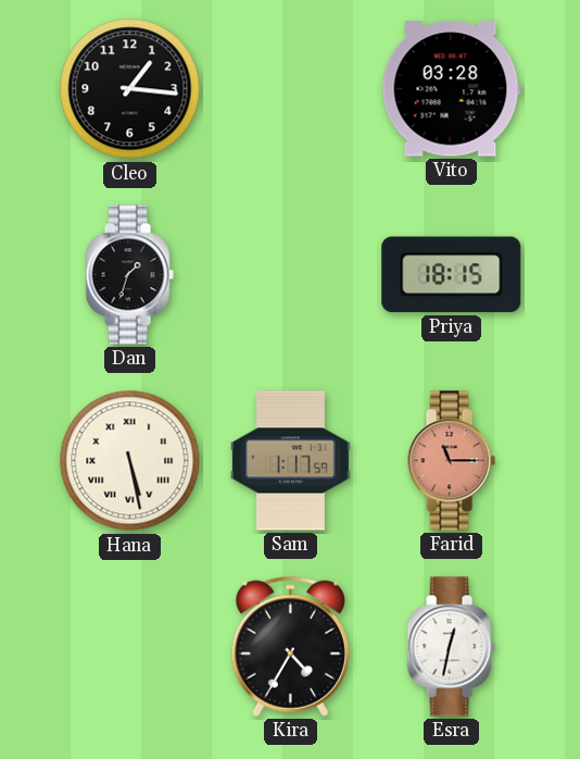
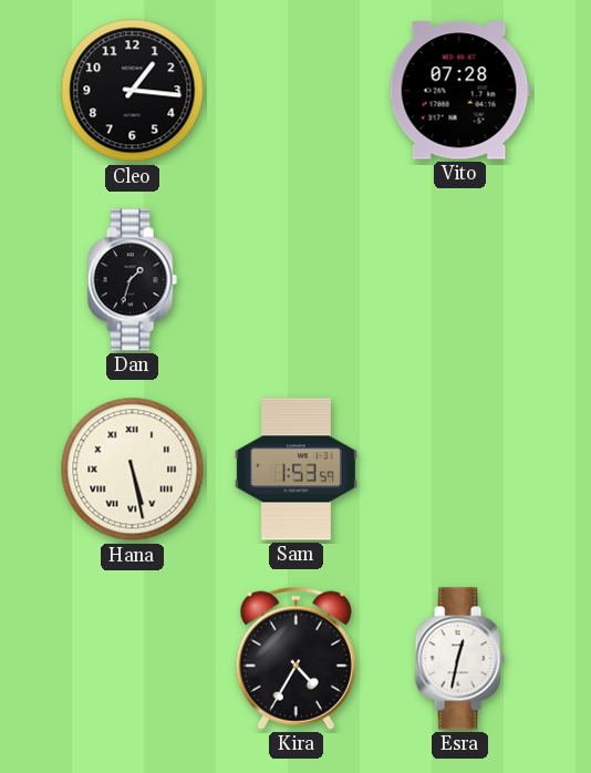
Vito: 03:28 -> 07:28
Priya: 18:15 -> none
Sam: 1:17 -> 1:53
Farid: 11:15 -> none
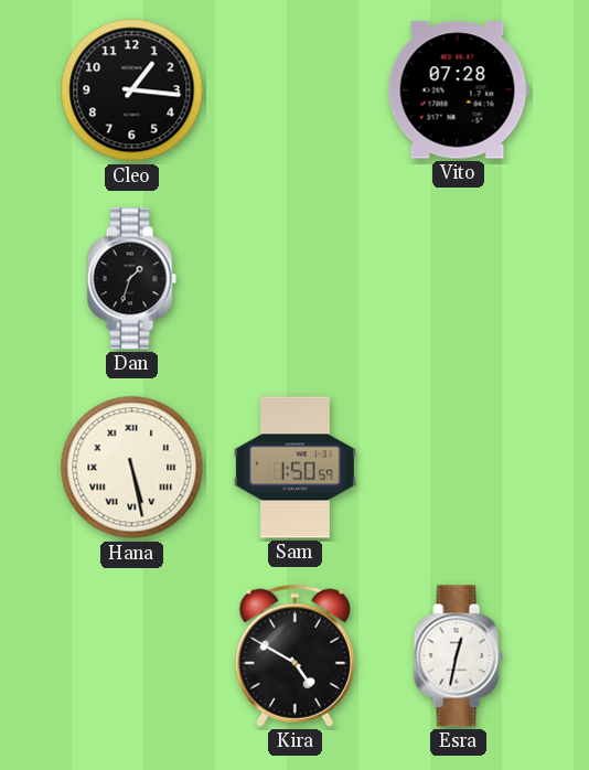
Sam: 1:53 -> 1:50
Kira: 4:35 -> 4:50
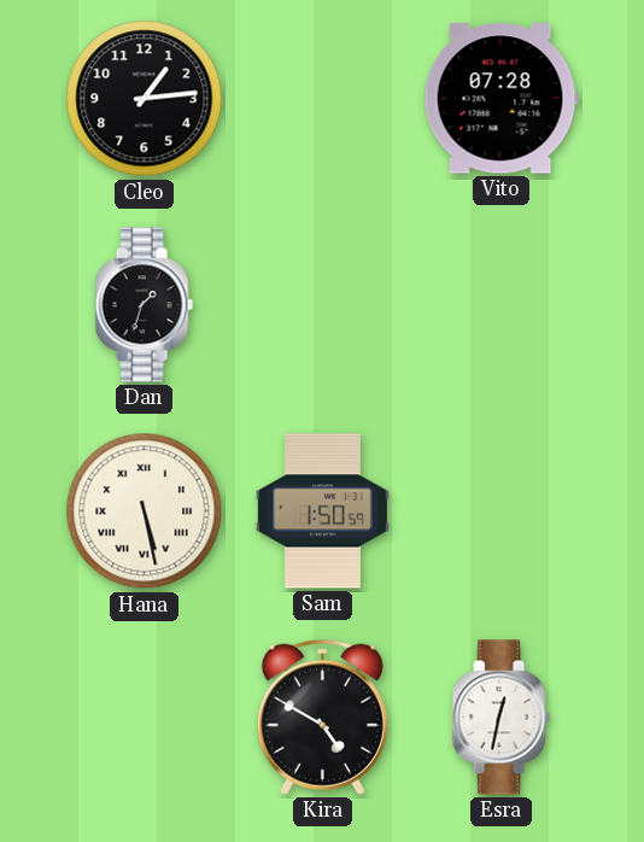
Cleo: 1:16 -> 1:14
